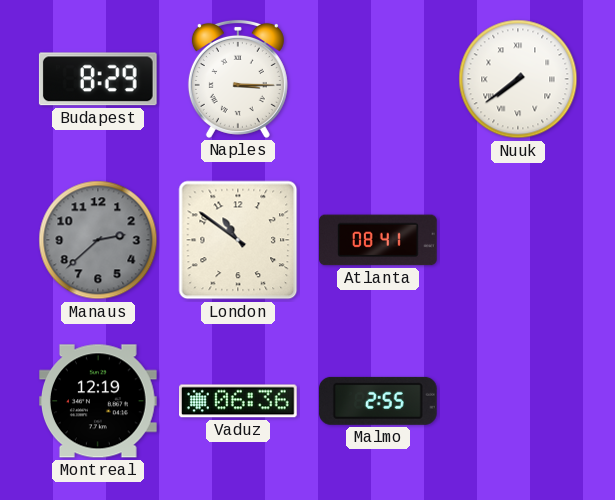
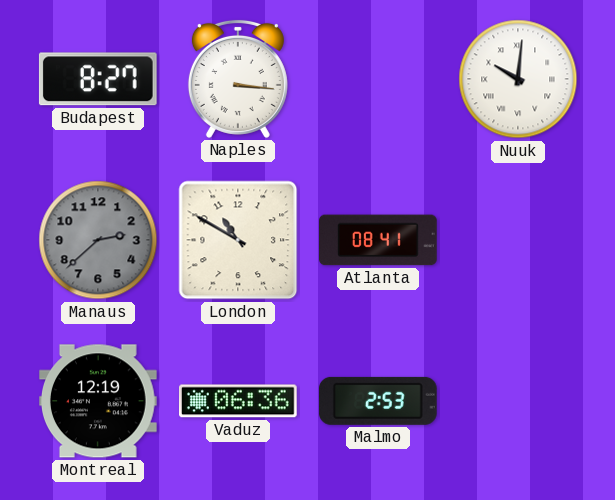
Budapest: 8:29 -> 8:27
Naples: 3:15 -> 3:16
Nuuk: 7:39 -> 10:01
London: 10:51 -> 10:50
Malmo: 2:55 -> 2:53
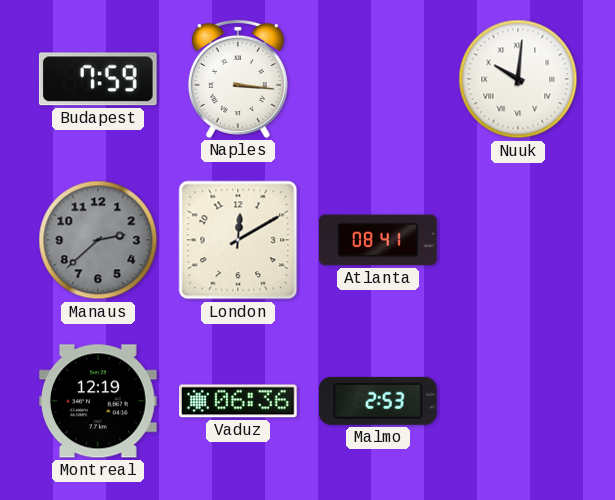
Budapest: 8:27 -> 7:59
London: 10:50 -> 12:10
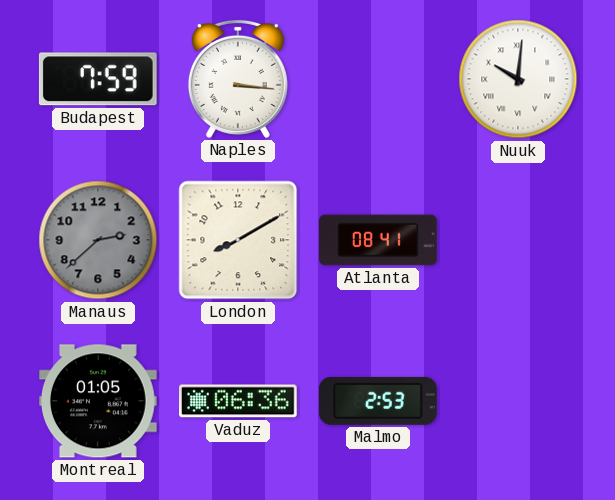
London: 12:10 -> 8:10
Montreal: 12:19 -> 01:05
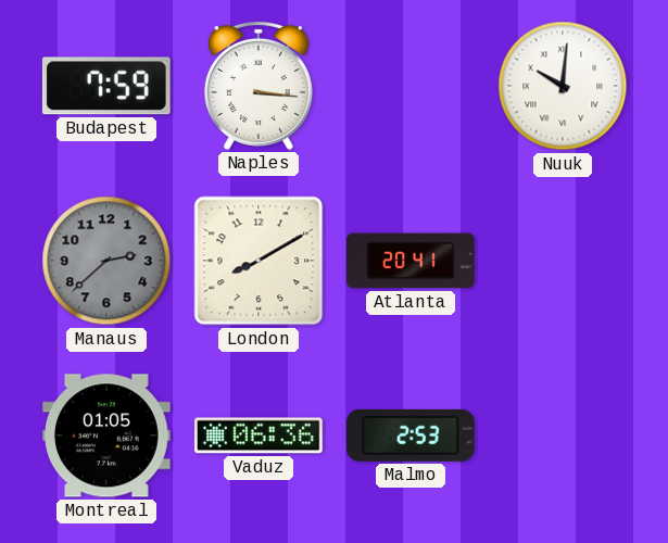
Atlanta: 08:41 -> 20:41
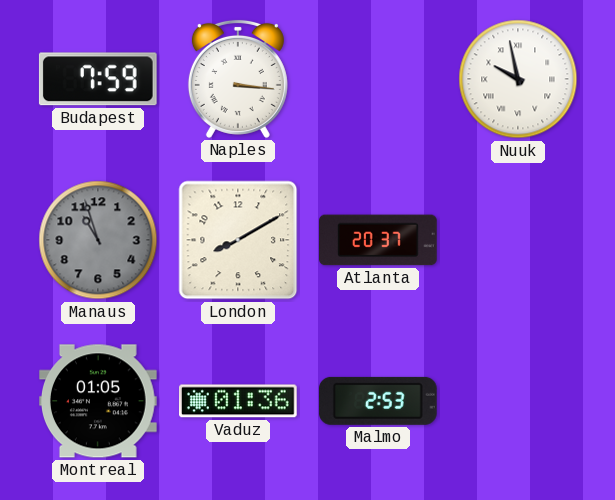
Nuuk: 10:01 -> 9:58
Manaus: 2:38 -> 10:57
Atlanta: 20:41 -> 20:37
Vaduz: 06:36 -> 01:36
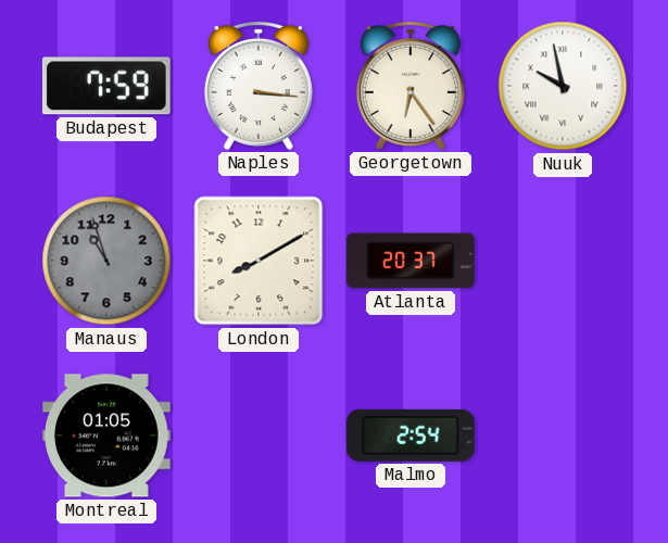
Georgetown: none -> 6:24
Vaduz: 01:36 -> none
Malmo: 2:53 -> 2:54
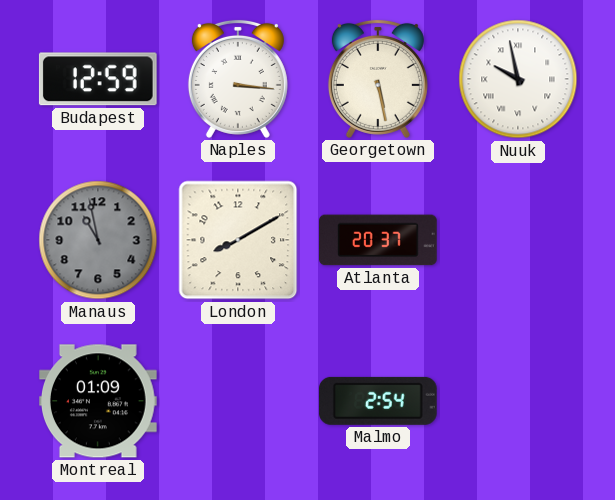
Budapest: 7:59 -> 12:59
Georgetown: 6:24 -> 5:28
Manaus: 10:57 -> 10:58
Montreal: 01:05 -> 01:09
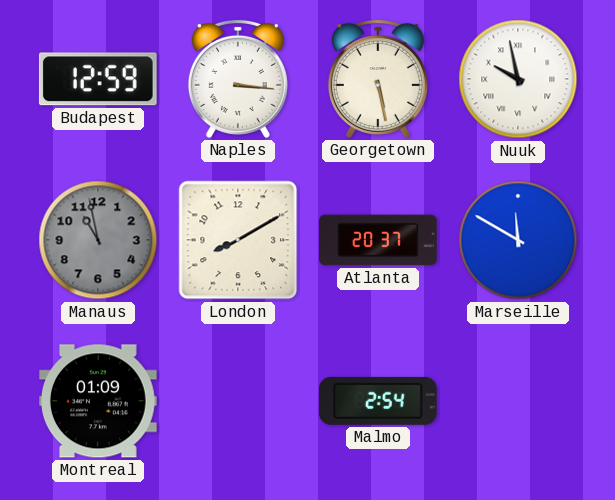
Marseille: none -> 11:50
